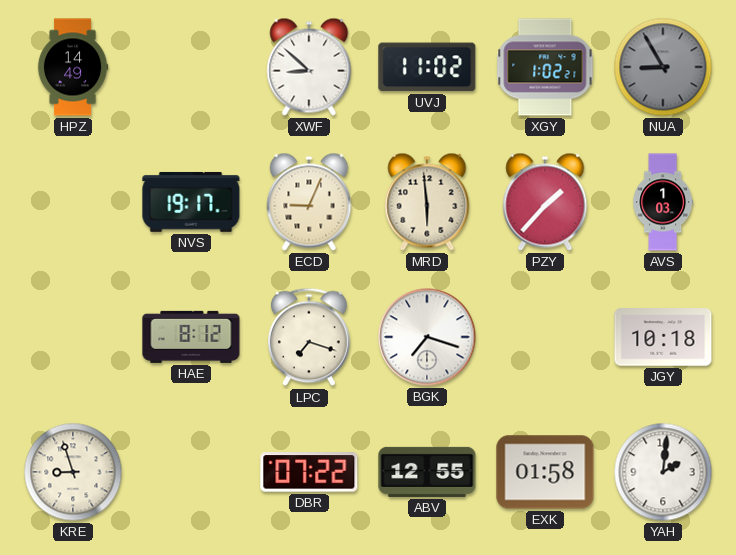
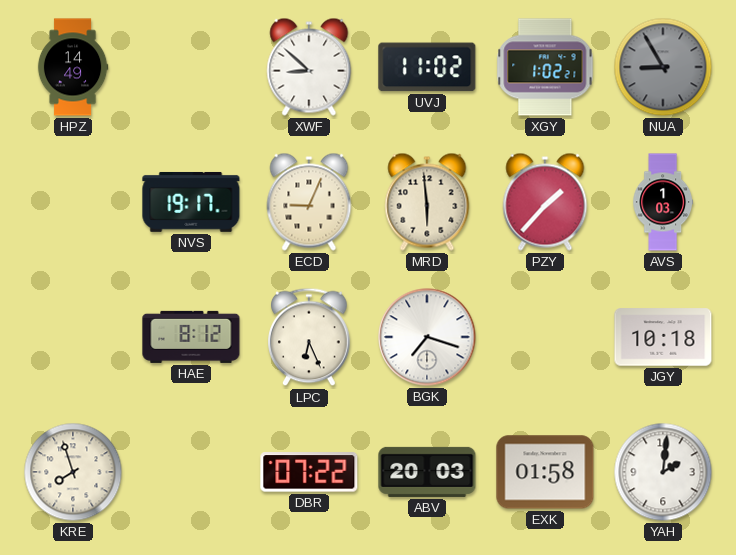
LPC: 7:18 -> 6:26
KRE: 8:57 -> 7:57
ABV: 12:55 -> 20:03
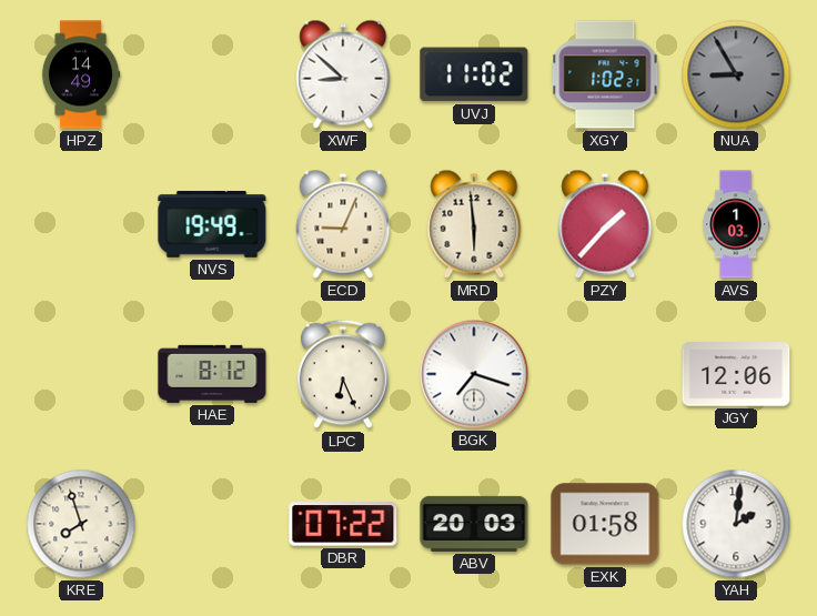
NVS: 19:17 -> 19:49
JGY: 10:18 -> 12:06
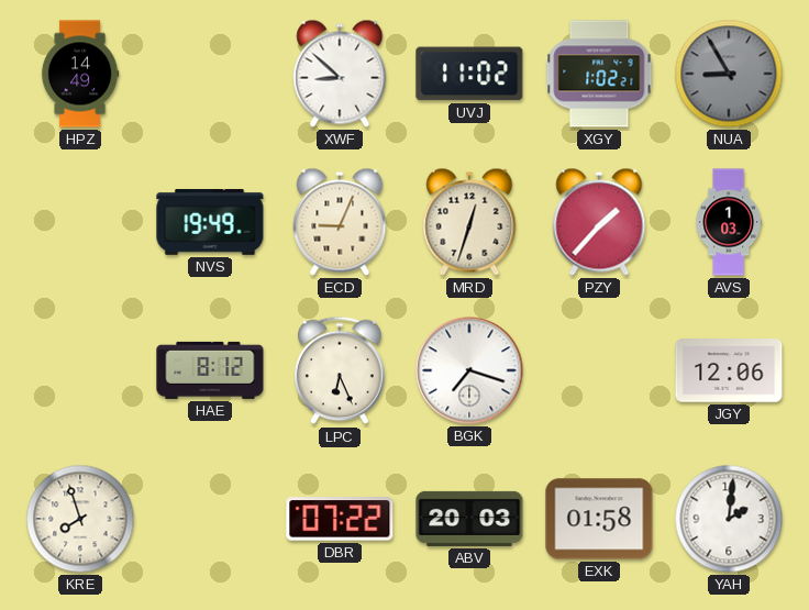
MRD: 5:59 -> 12:33
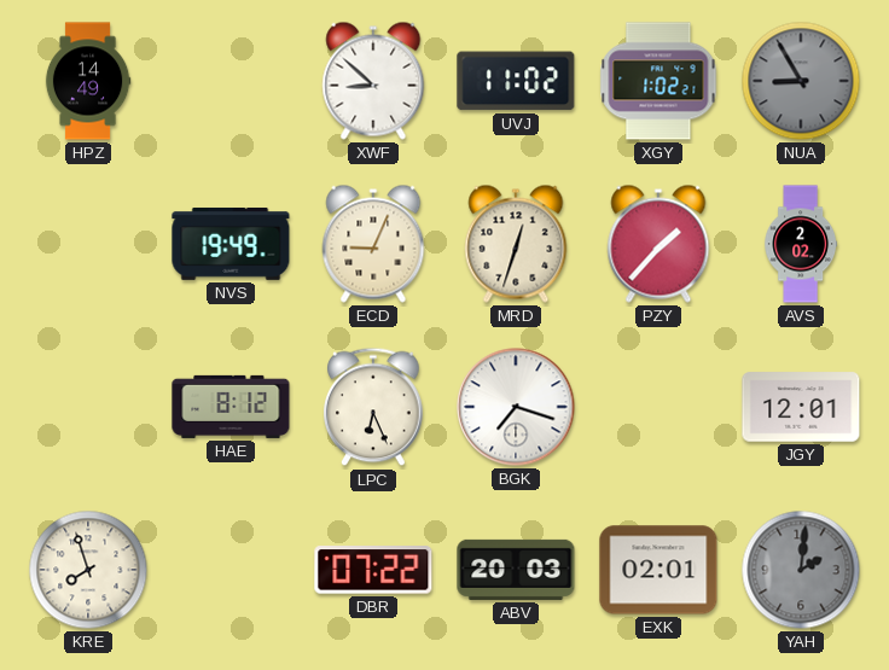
AVS: 1:03 -> 2:02
JGY: 12:06 -> 12:01
EXK: 01:58 -> 02:01
YAH dial: white -> grey
